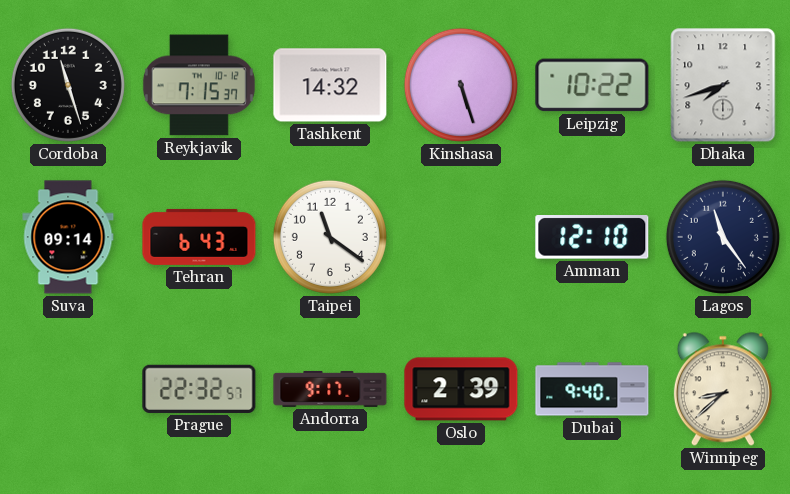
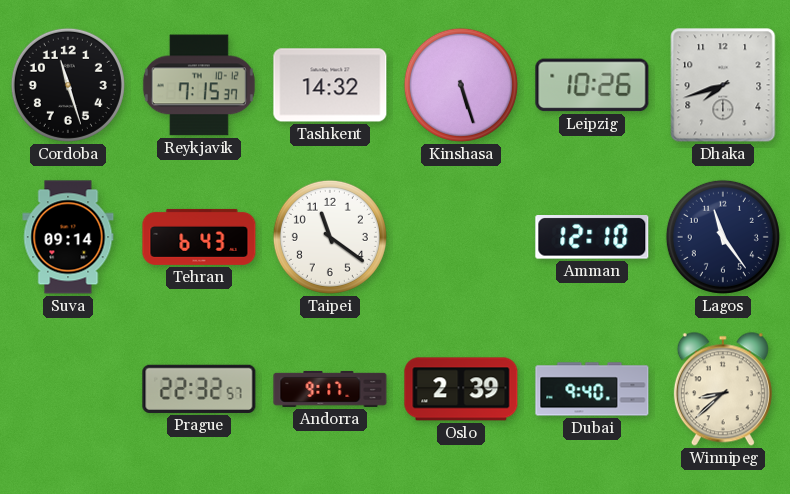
Leipzig: 10:22 -> 10:26
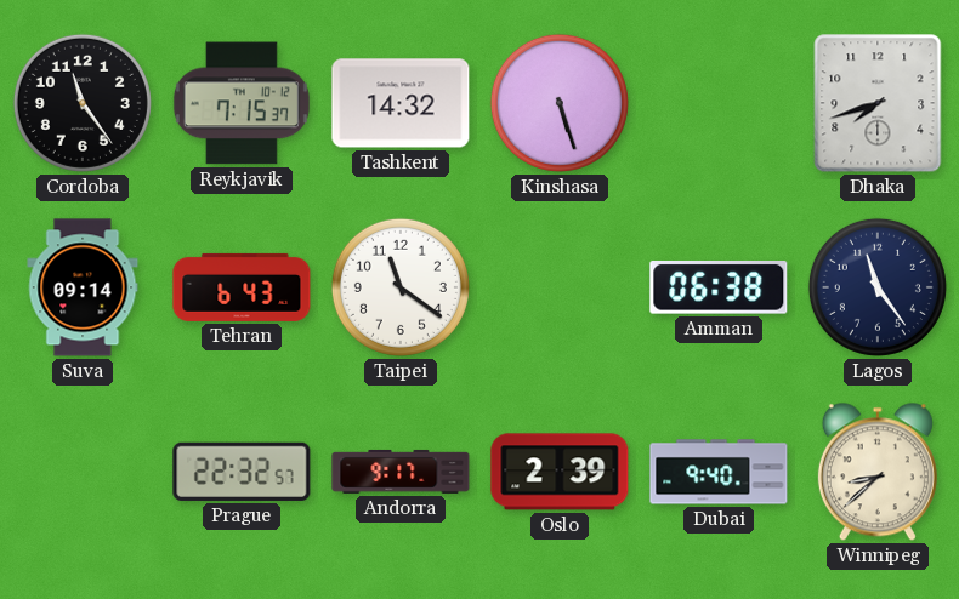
Cordoba: 11:27 -> 11:24
Leipzig: 10:26 -> none
Amman: 12:10 -> 06:38
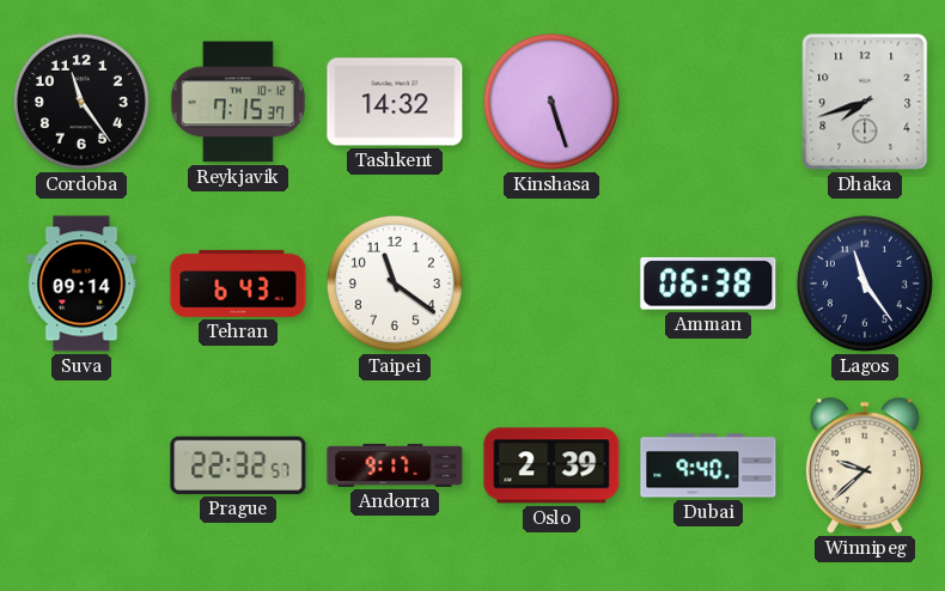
Winnipeg: 8:38 -> 9:38
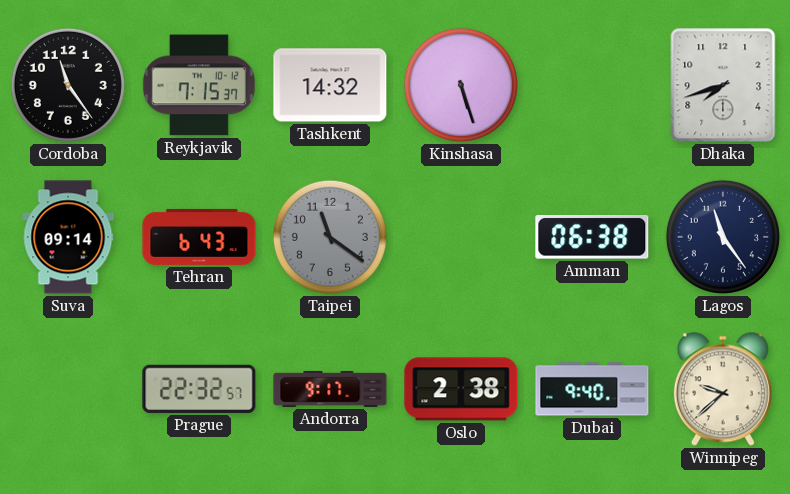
Taipei dial: white -> grey
Oslo: 2:39 -> 2:38
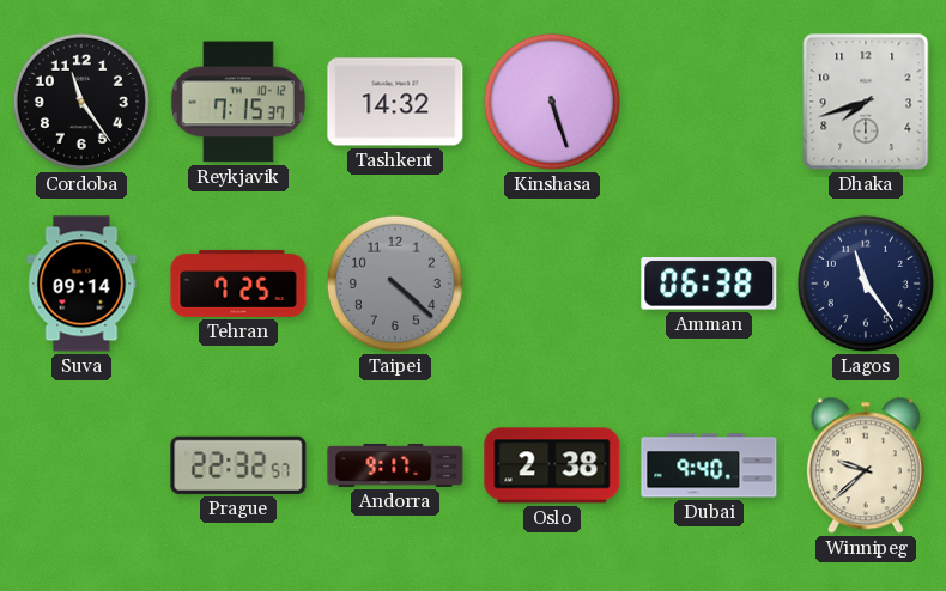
Tehran: 6:43 -> 7:25
Taipei: 11:21 -> 4:22
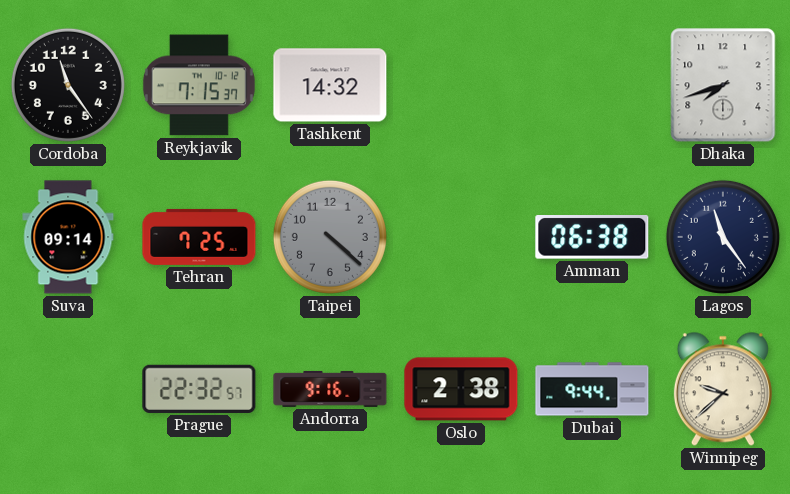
Kinshasa: 5:27 -> none
Andorra: 9:17 -> 9:16
Dubai: 9:40 -> 9:44
